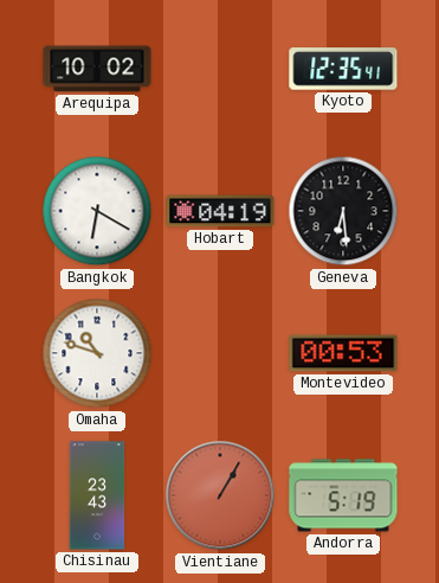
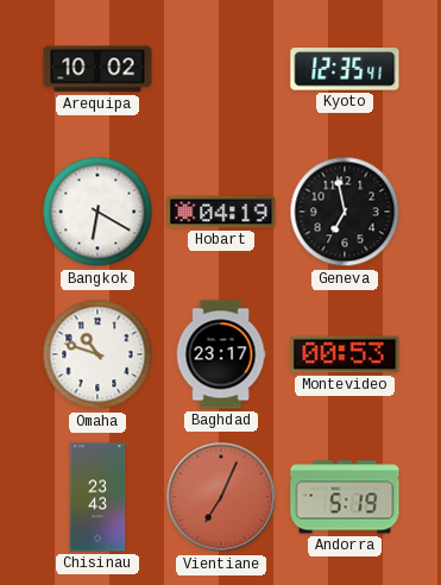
Geneva: 6:29 -> 6:58
Baghdad: none -> 23:17
Vientiane: 1:05 -> 7:04
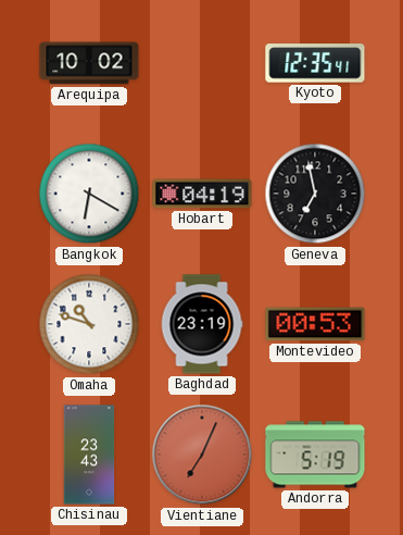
Baghdad: 23:17 -> 23:19
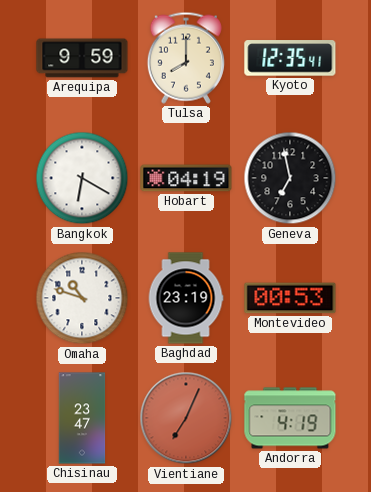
Arequipa: 10:02 -> 9:59
Tulsa: none -> 8:00
Chisinau: 23:43 -> 23:47
Andorra: 5:19 -> 4:19
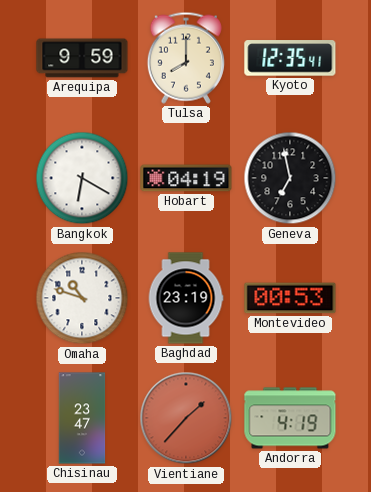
Vientiane: 7:04 -> 1:37
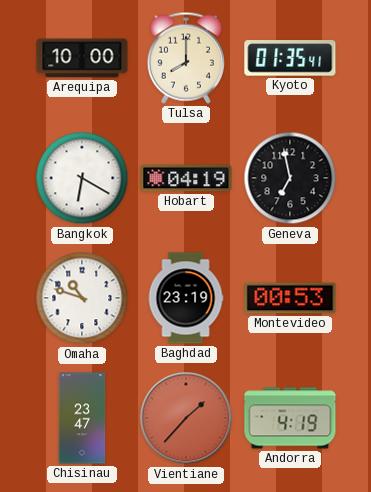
Arequipa: 9:59 -> 10:00
Kyoto: 12:35 -> 01:35
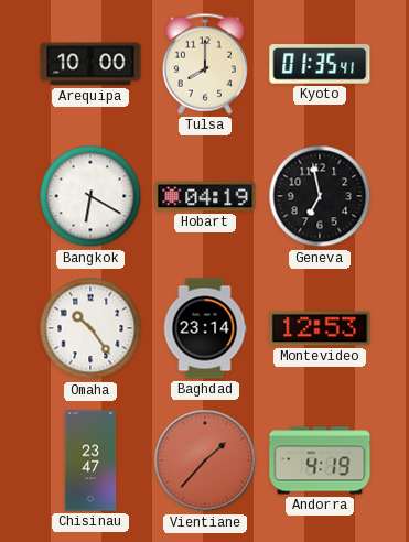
Omaha: 10:48 -> 10:24
Baghdad: 23:19 -> 23:14
Montevideo: 00:53 -> 12:53
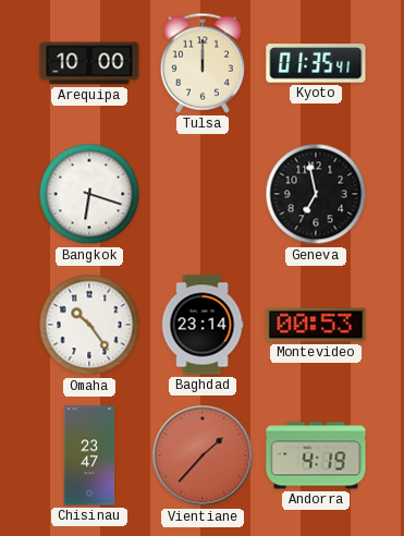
Tulsa: 8:00 -> 12:00
Bangkok: 6:20 -> 6:18
Hobart: 04:19 -> none
Montevideo: 12:53 -> 00:53
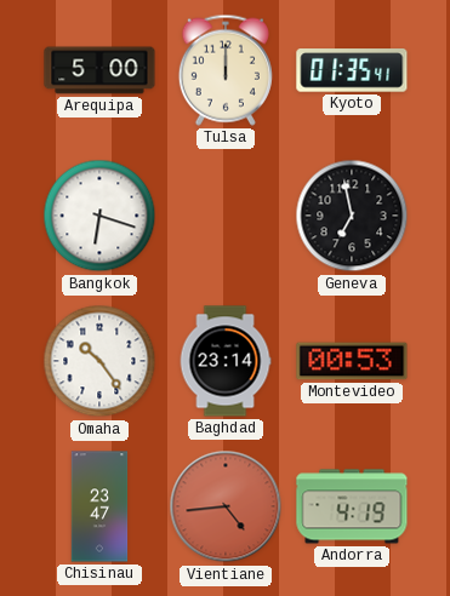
Arequipa: 10:00 -> 5:00
Vientiane: 1:37 -> 4:44
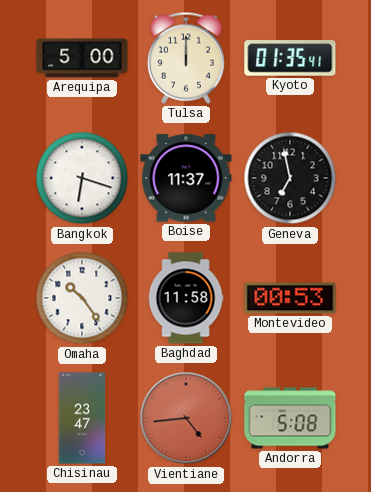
Boise: none -> 11:37
Baghdad: 23:14 -> 11:58
Andorra: 4:19 -> 5:08
